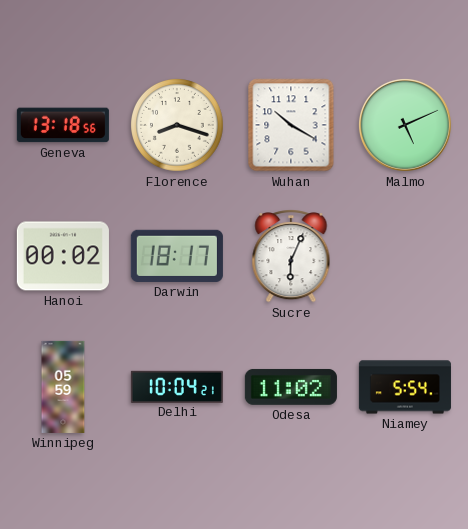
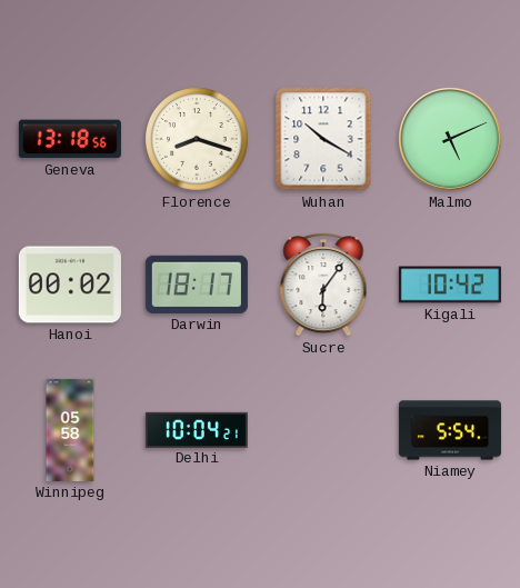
Sucre: 6:04 -> 6:06
Kigali: none -> 10:42
Winnipeg: 05:59 -> 05:58
Odesa: 11:02 -> none
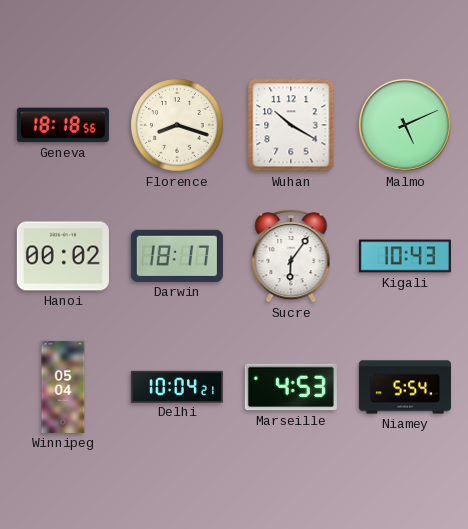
Geneva: 13:18 -> 18:18
Kigali: 10:42 -> 10:43
Winnipeg: 05:58 -> 05:04
Marseille: none -> 4:53
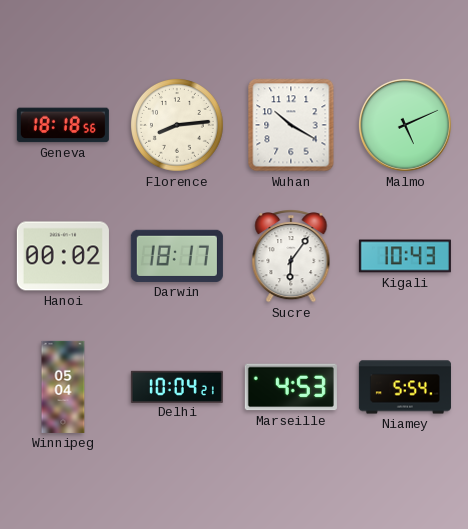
Florence: 8:18 -> 8:14
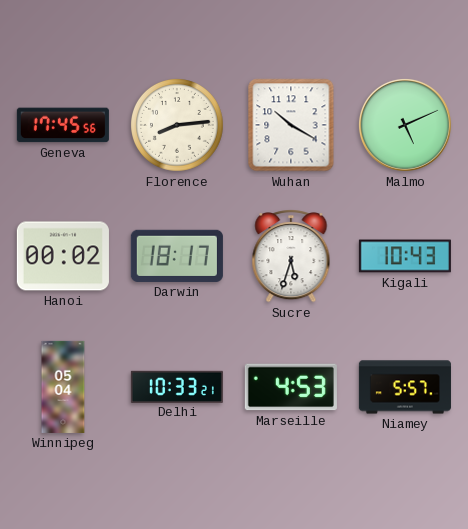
Geneva: 18:18 -> 17:45
Sucre: 6:06 -> 5:33
Delhi: 10:04 -> 10:33
Niamey: 5:54 -> 5:57
